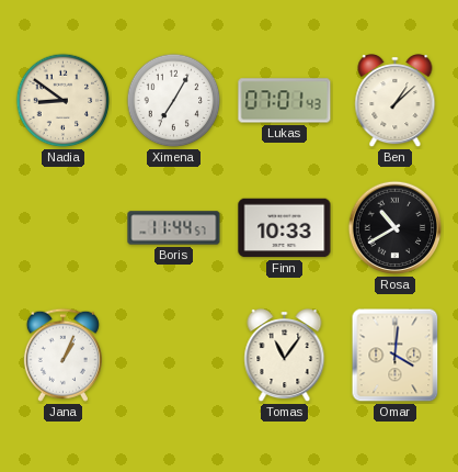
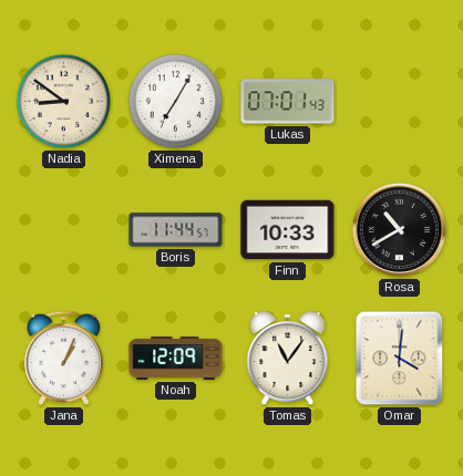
Ben: 1:08 -> none
Noah: none -> 12:09
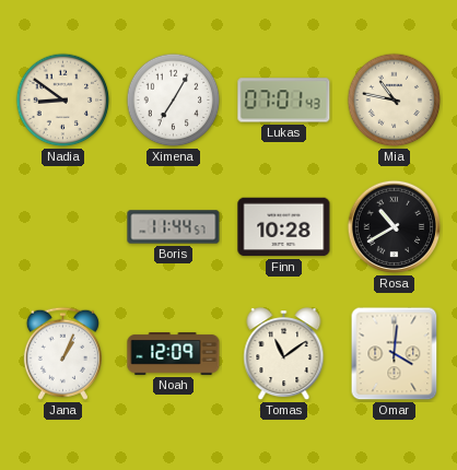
Mia: none -> 10:47
Finn: 10:33 -> 10:28
Tomas: 11:06 -> 11:09
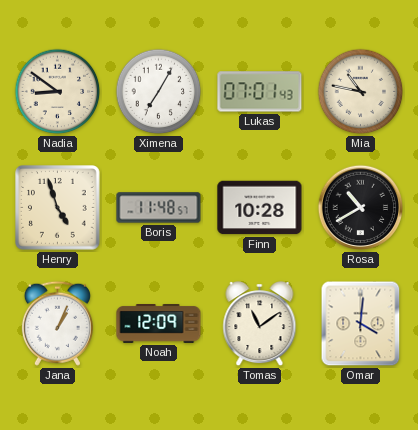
Henry: none -> 4:57
Boris: 11:44 -> 11:48
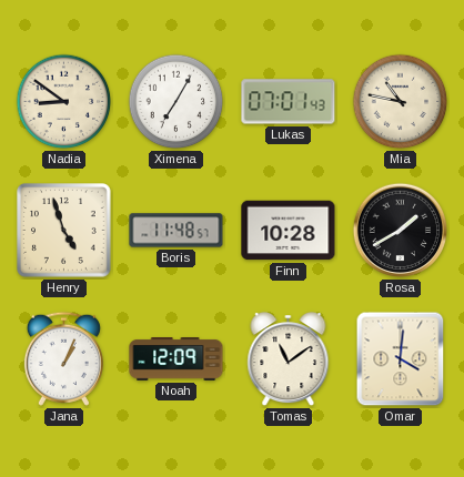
Rosa: 10:40 -> 1:40
